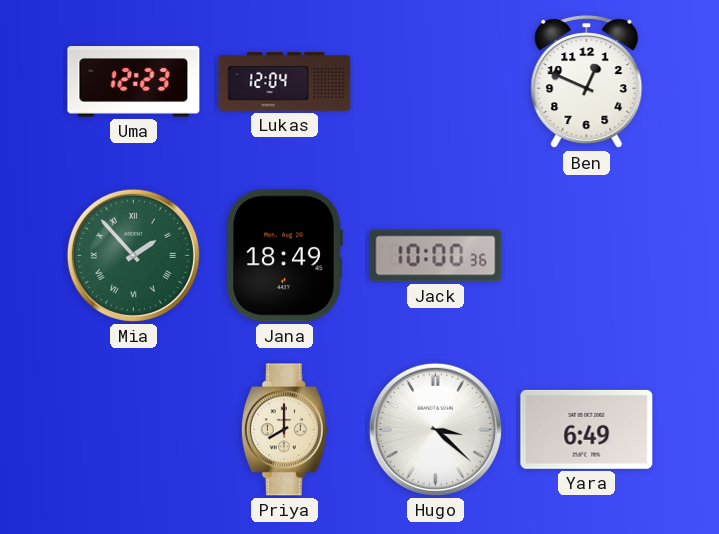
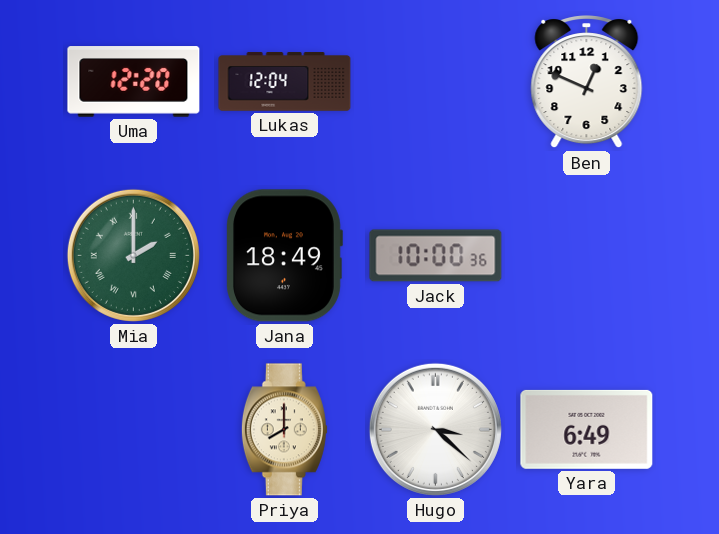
Uma: 12:23 -> 12:20
Mia: 1:53 -> 2:00
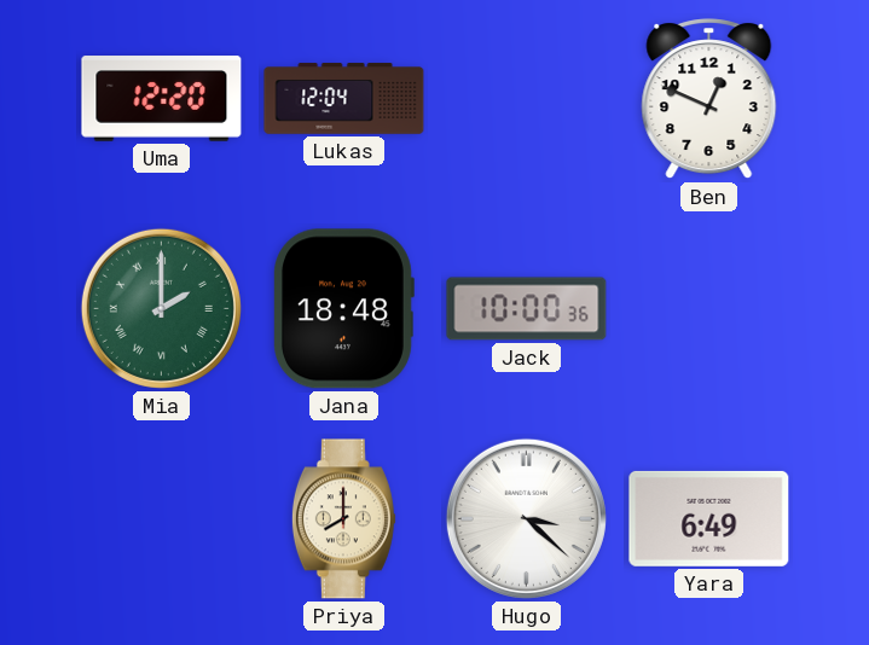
Jana: 18:49 -> 18:48
